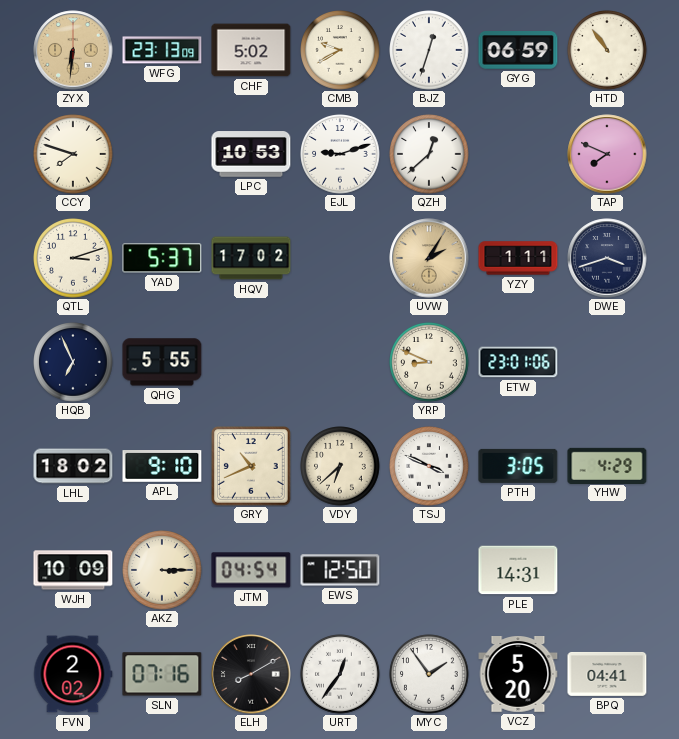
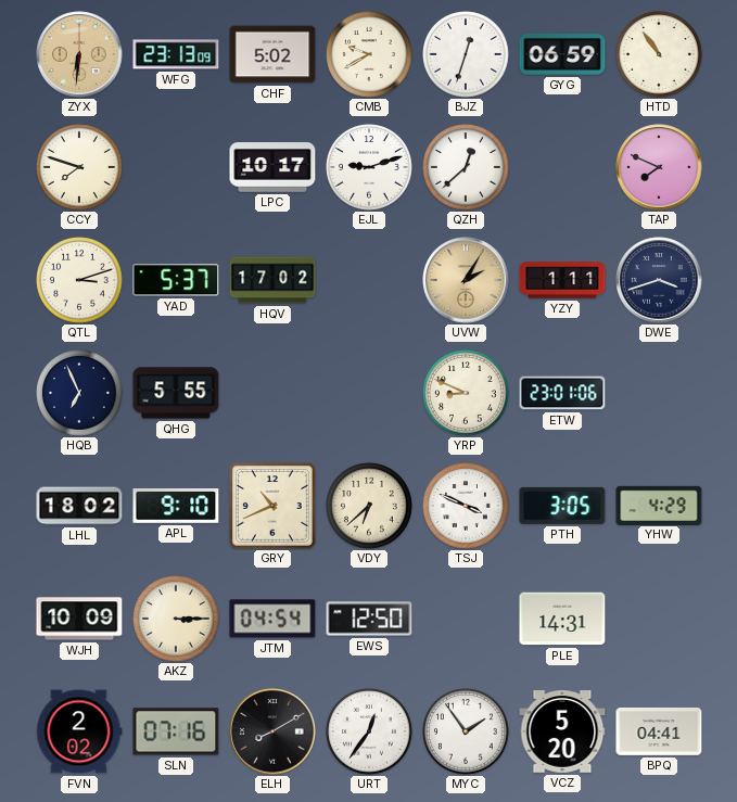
LPC: 10:53 -> 10:17
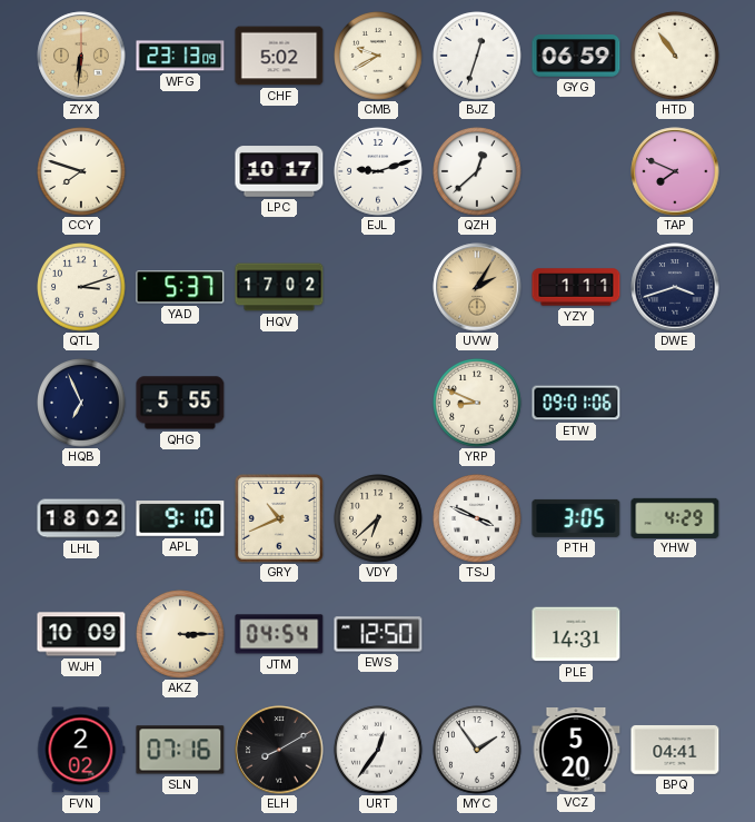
ETW: 23:01 -> 09:01
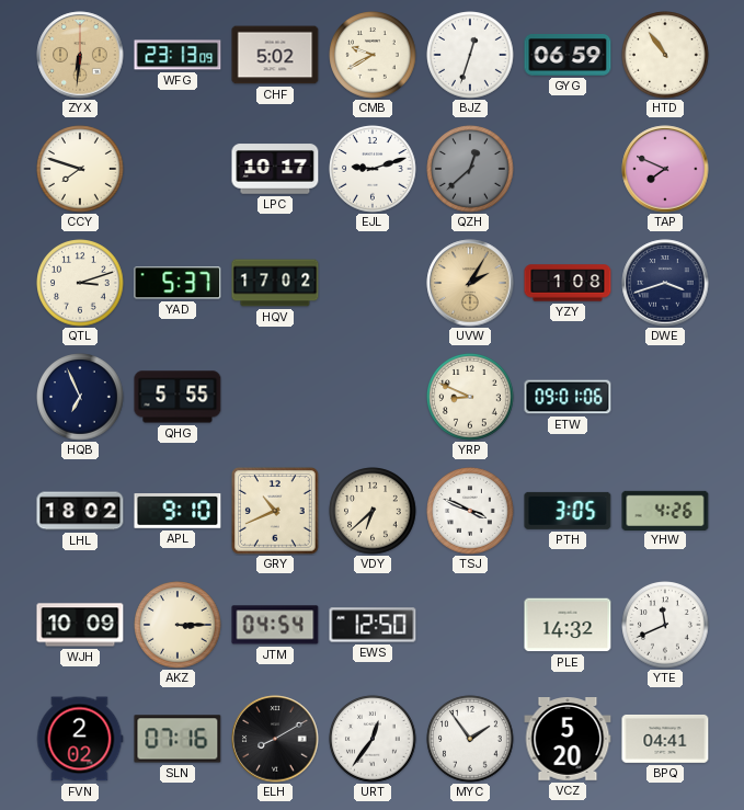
QZH dial: white -> grey
YZY: 1:11 -> 1:08
YHW: 4:29 -> 4:26
PLE: 14:31 -> 14:32
YTE: none -> 11:41
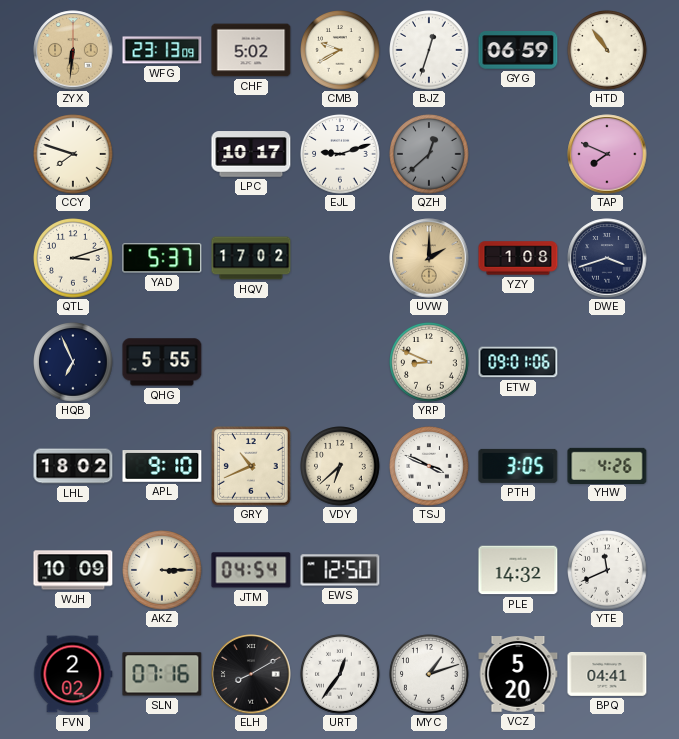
UVW: 2:05 -> 2:00
MYC: 1:54 -> 1:12
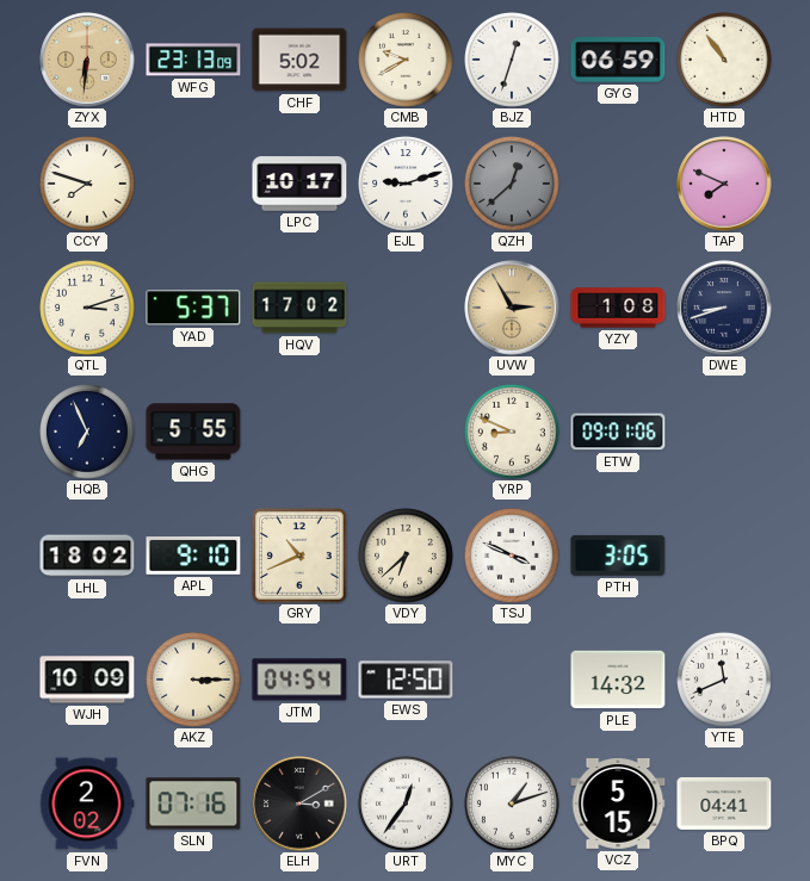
UVW: 2:00 -> 2:55
DWE: 3:42 -> 8:42
YHW: 4:26 -> none
ELH: 8:10 -> 3:10
VCZ: 5:20 -> 5:15
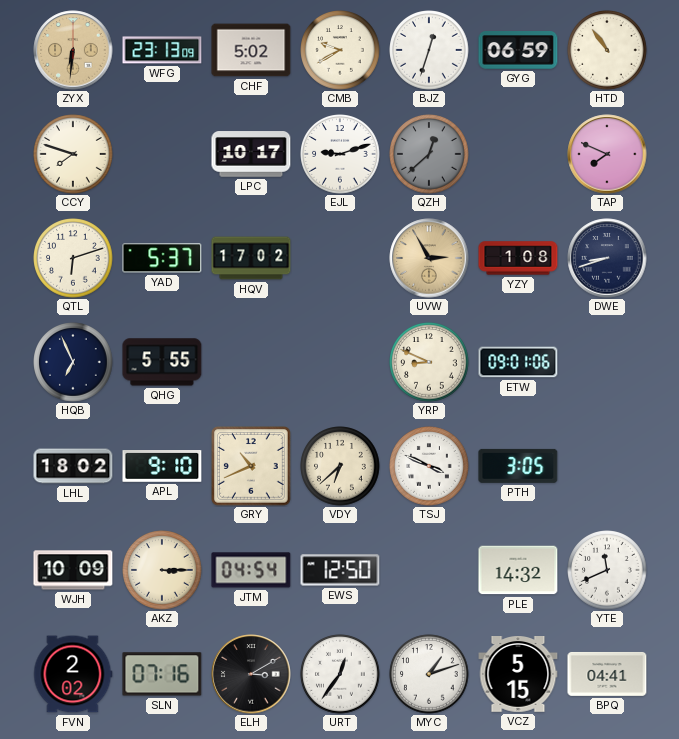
QTL: 3:12 -> 6:12
